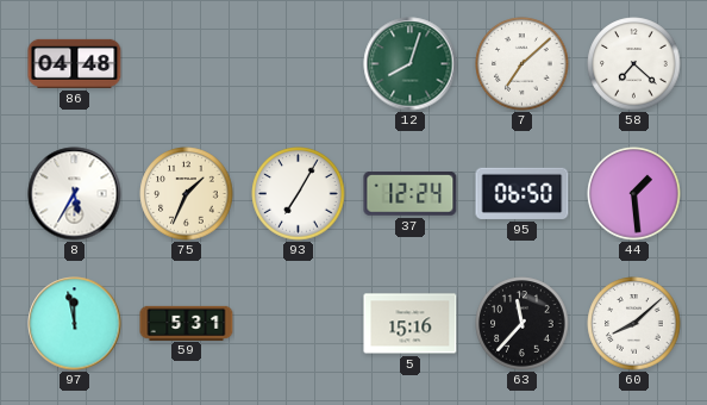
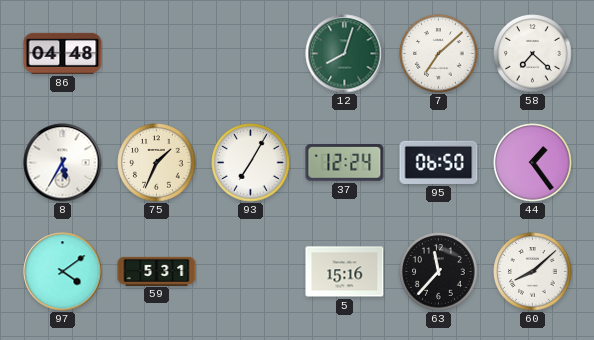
44: 1:29 -> 1:24
97: 11:58 -> 4:09
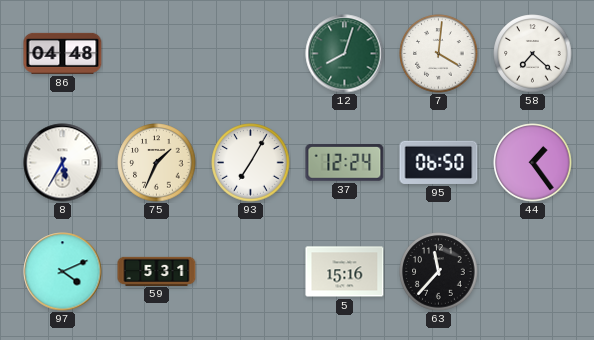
7: 7:08 -> 4:01
97: 4:09 -> 4:11
60: 8:08 -> none
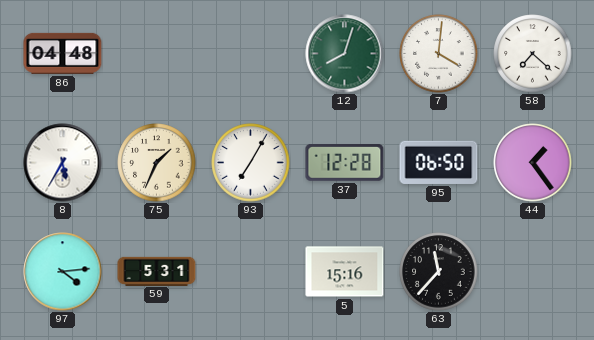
37: 12:24 -> 12:28
97: 4:11 -> 4:14
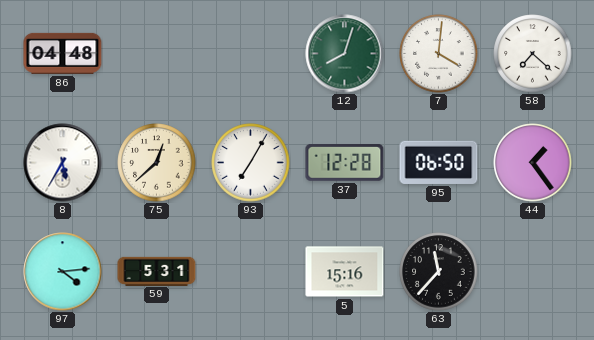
75: 1:34 -> 12:38
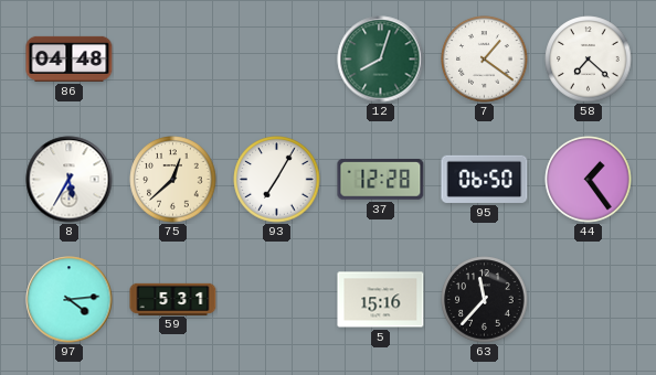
7: 4:01 -> 1:21
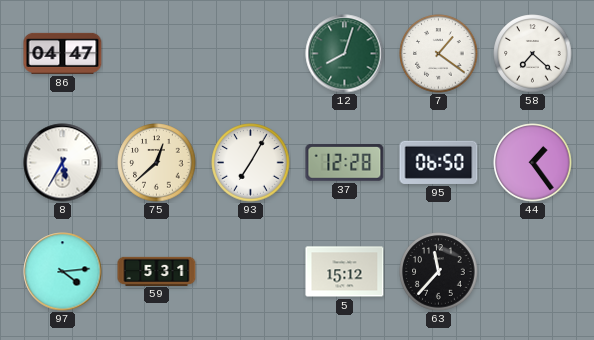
86: 04:48 -> 04:47
5: 15:16 -> 15:12
